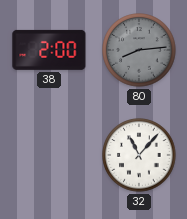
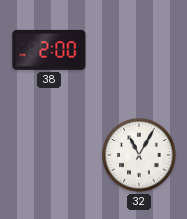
80: 8:14 -> none
32: 11:07 -> 11:05
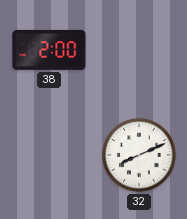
32: 11:05 -> 8:11
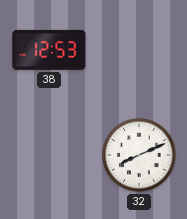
38: 2:00 -> 12:53
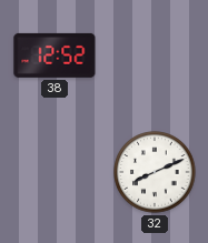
38: 12:53 -> 12:52
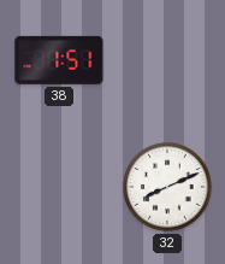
38: 12:52 -> 1:51
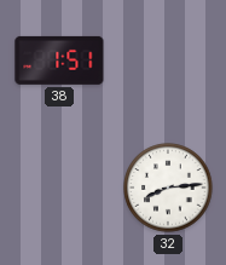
32: 8:11 -> 8:14
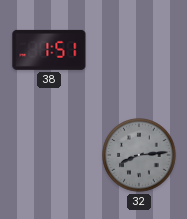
32 dial: white -> grey
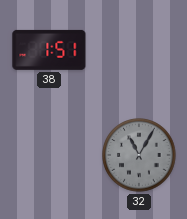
32: 8:14 -> 11:05
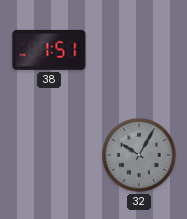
32: 11:05 -> 10:05
